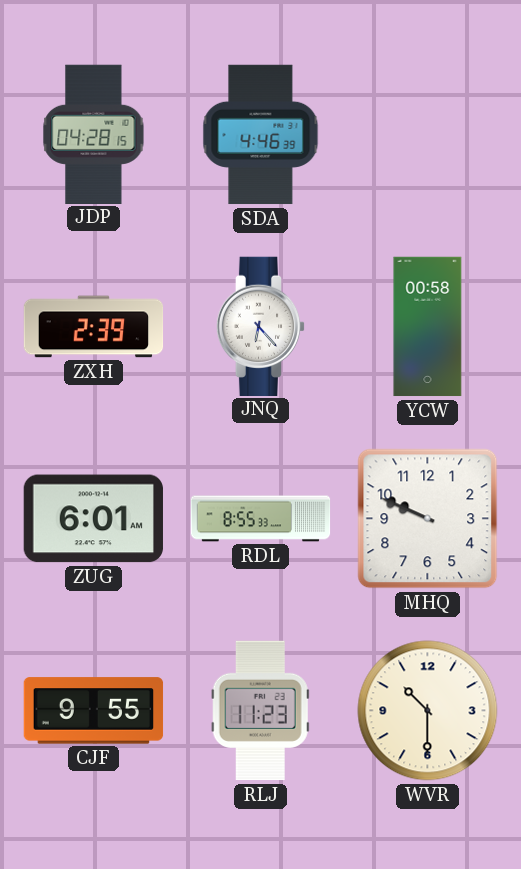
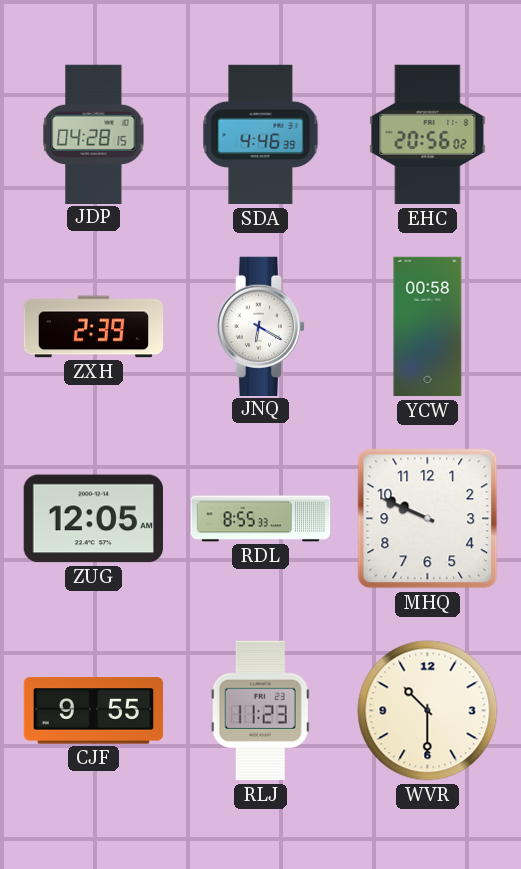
EHC: none -> 20:56
JNQ: 6:23 -> 6:20
ZUG: 6:01 -> 12:05
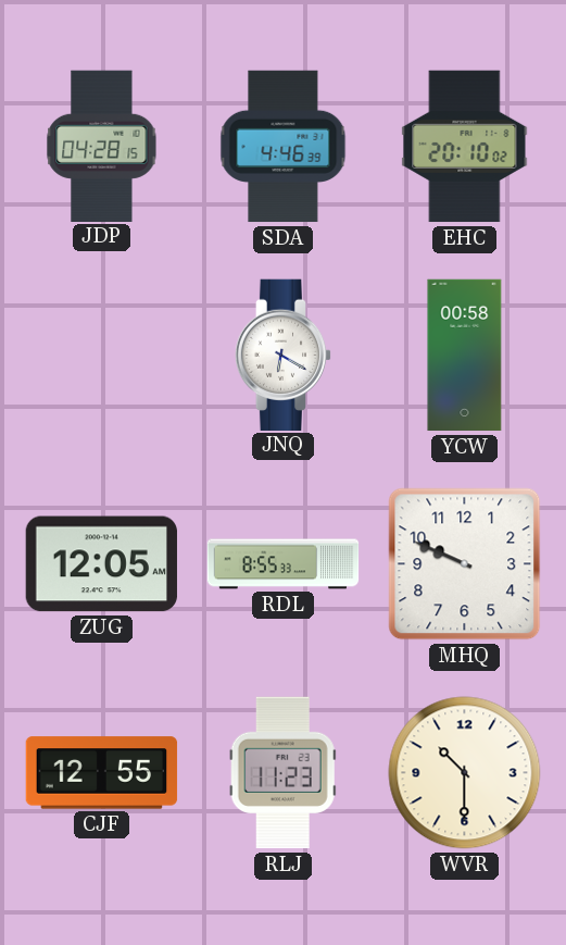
EHC: 20:56 -> 20:10
ZXH: 2:39 -> none
CJF: 9:55 -> 12:55
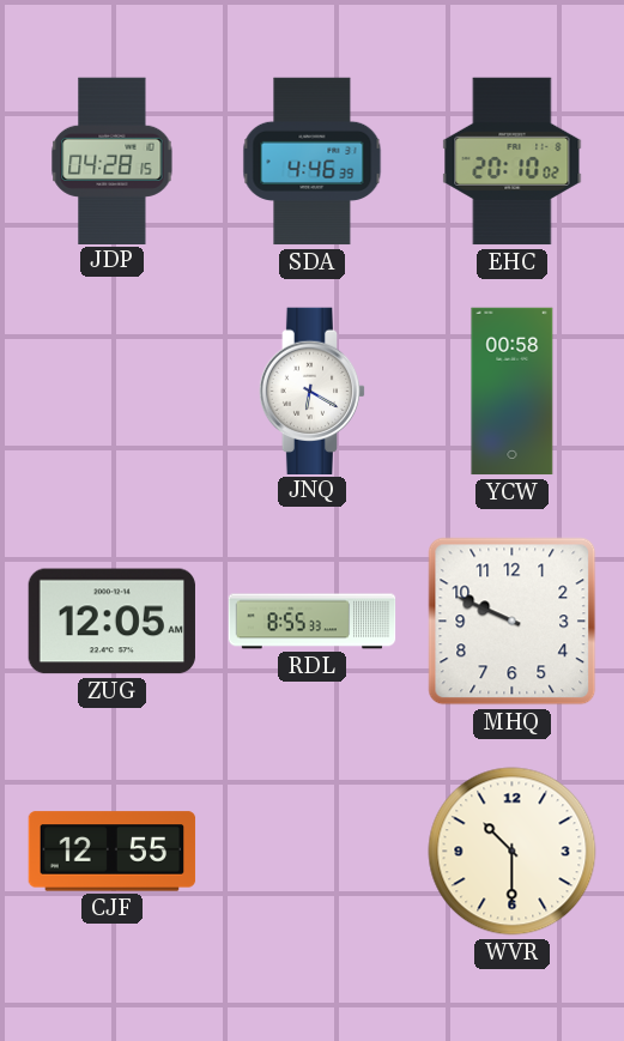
RLJ: 11:23 -> none
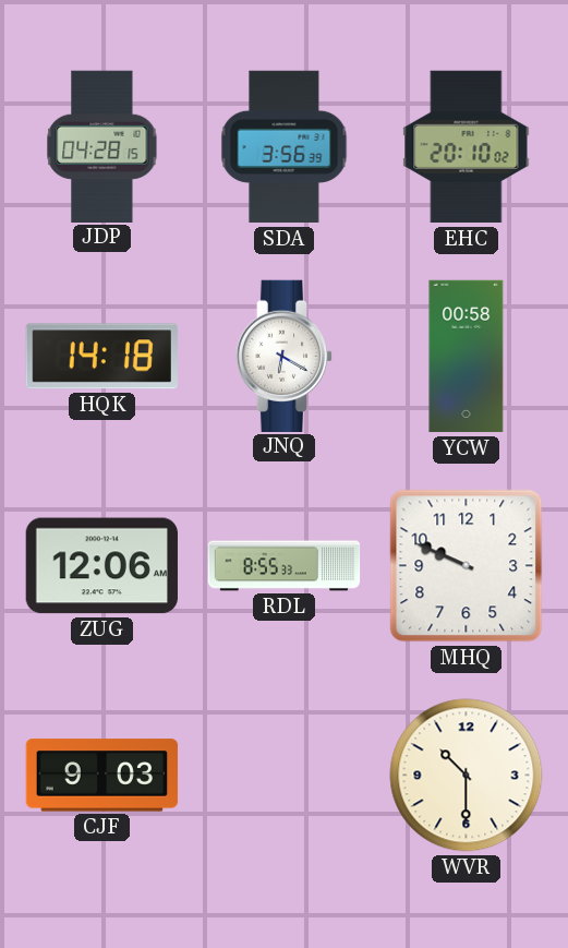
SDA: 4:46 -> 3:56
HQK: none -> 14:18
ZUG: 12:05 -> 12:06
CJF: 12:55 -> 9:03
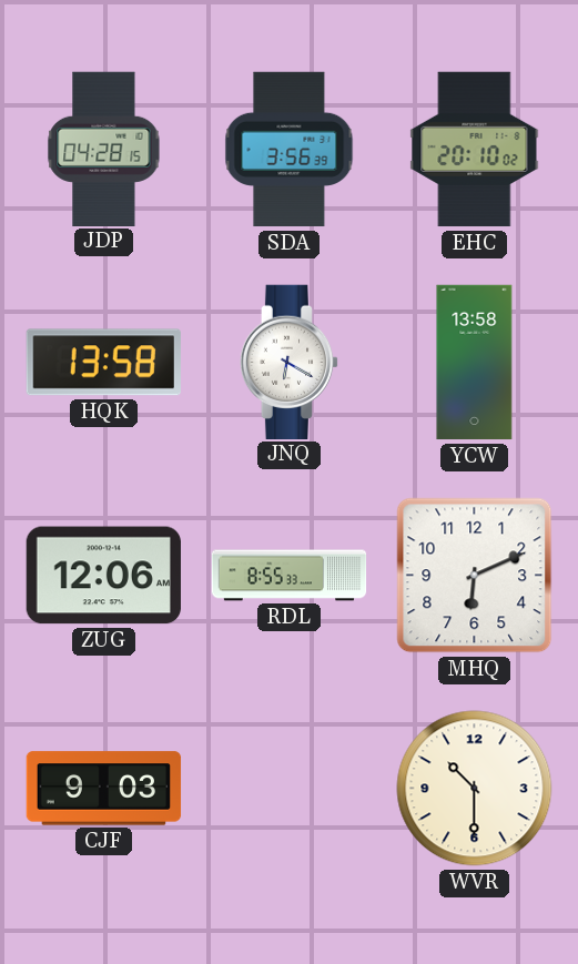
HQK: 14:18 -> 13:58
YCW: 00:58 -> 13:58
MHQ: 9:49 -> 6:11
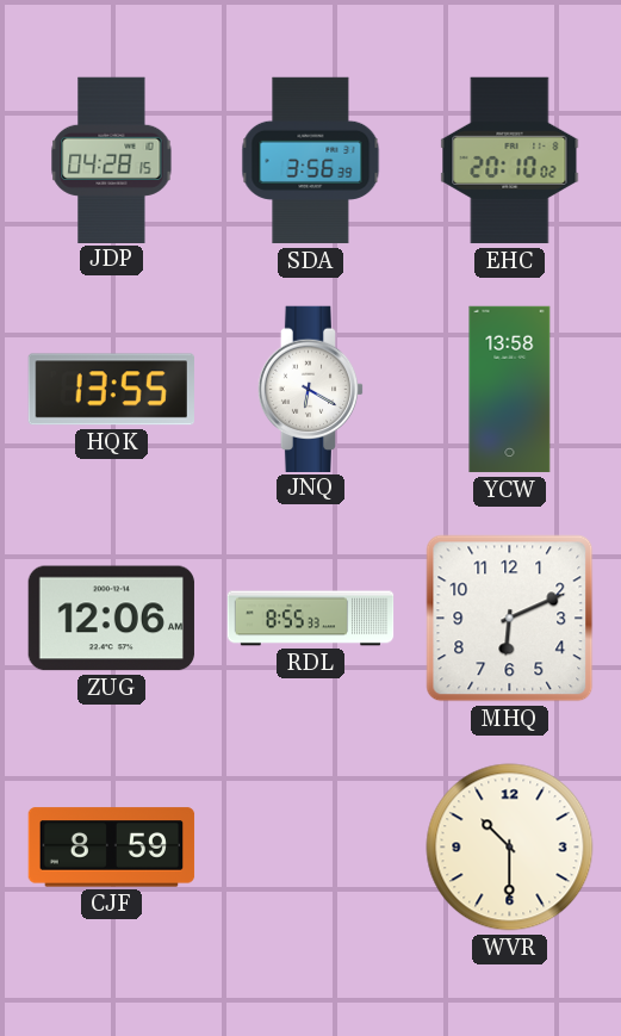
HQK: 13:58 -> 13:55
CJF: 9:03 -> 8:59
